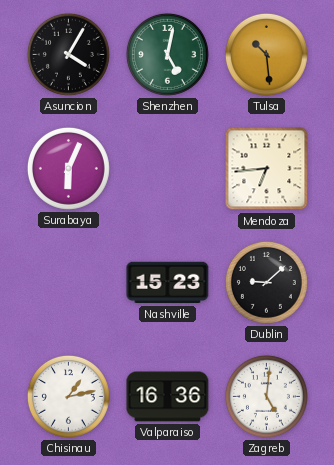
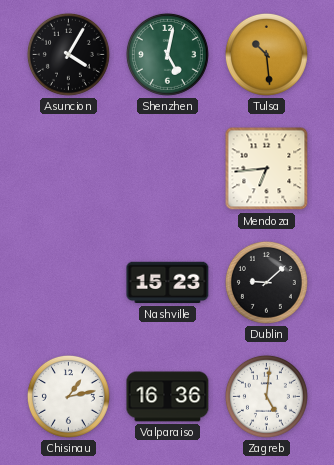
Surabaya: 6:04 -> none
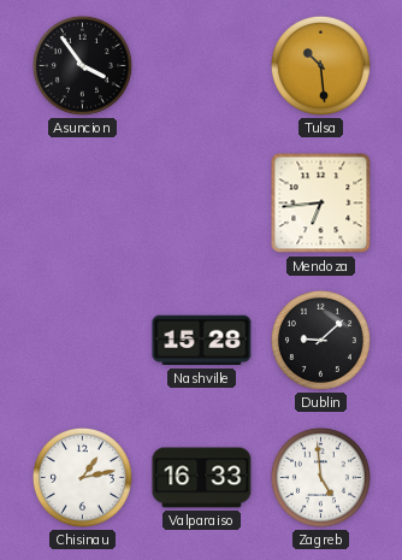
Asuncion: 4:05 -> 3:54
Shenzhen: 5:02 -> none
Nashville: 15:23 -> 15:28
Valparaiso: 16:36 -> 16:33
Zagreb: 5:01 -> 4:59
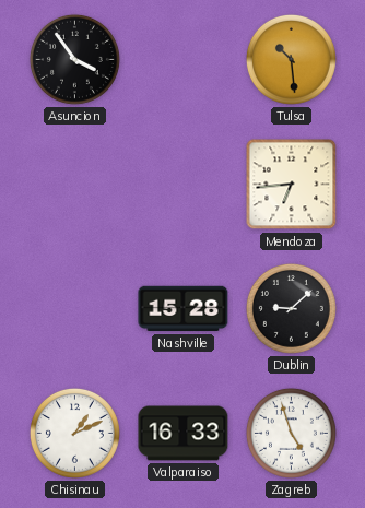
Chisinau: 1:13 -> 1:11
Zagreb: 4:59 -> 4:57
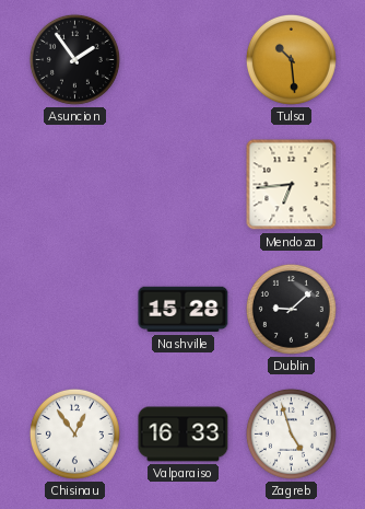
Asuncion: 3:54 -> 1:54
Chisinau: 1:11 -> 12:54
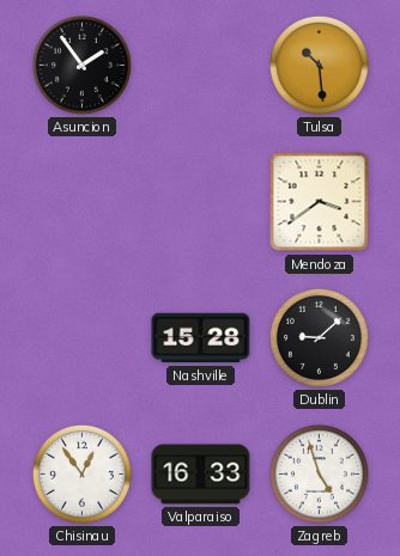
Mendoza: 6:44 -> 3:39
